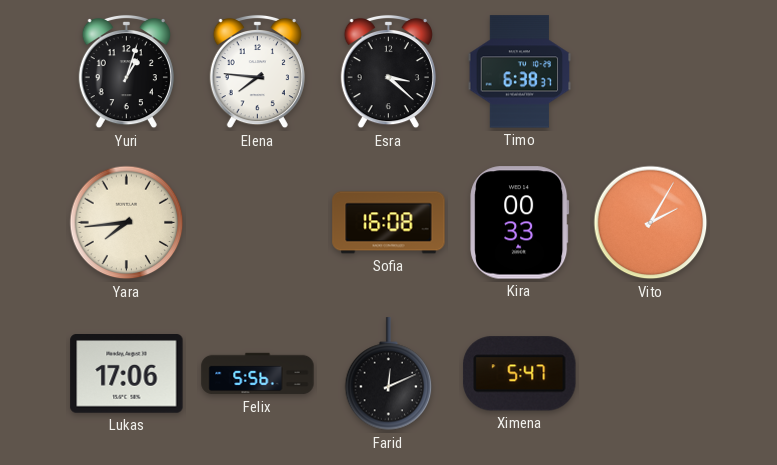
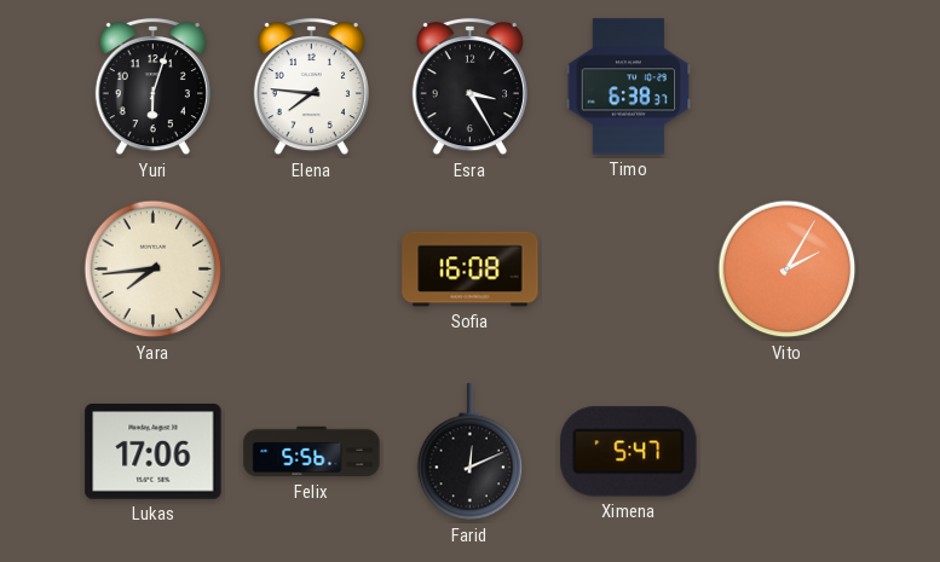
Yuri: 1:03 -> 6:03
Esra: 3:22 -> 3:25
Kira: 00:33 -> none
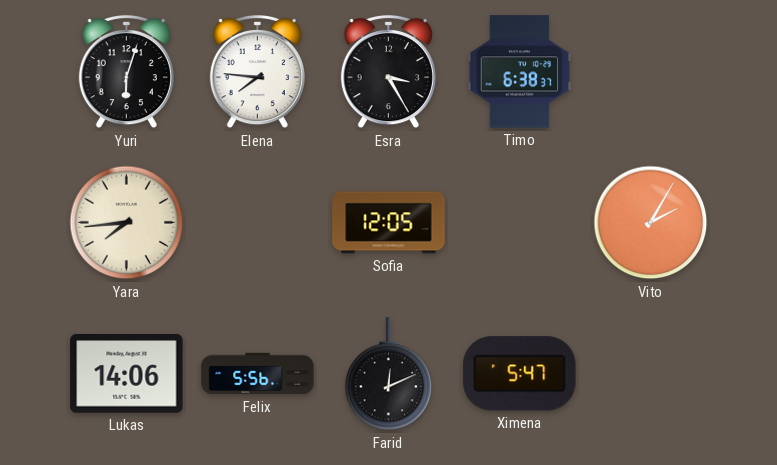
Sofia: 16:08 -> 12:05
Lukas: 17:06 -> 14:06
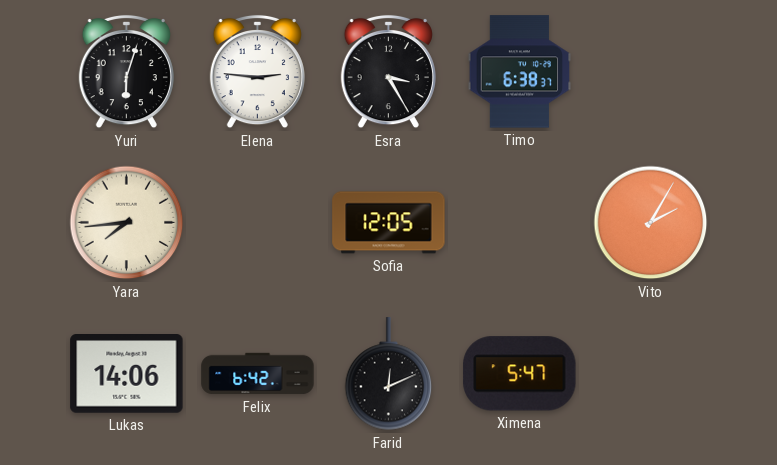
Elena: 7:46 -> 2:46
Felix: 5:56 -> 6:42
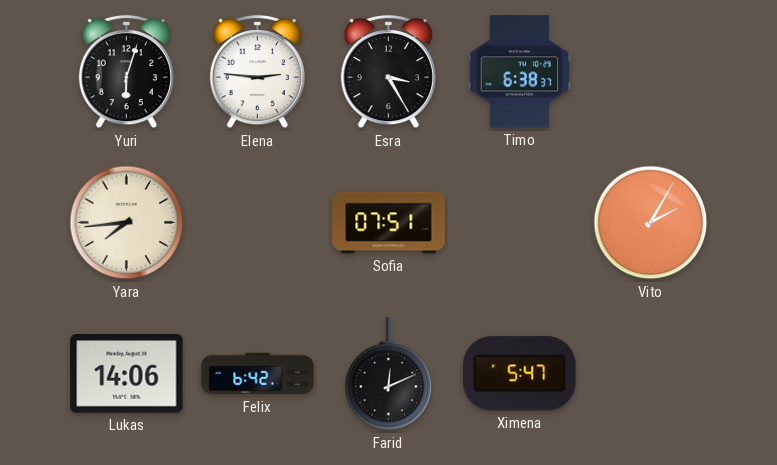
Sofia: 12:05 -> 07:51
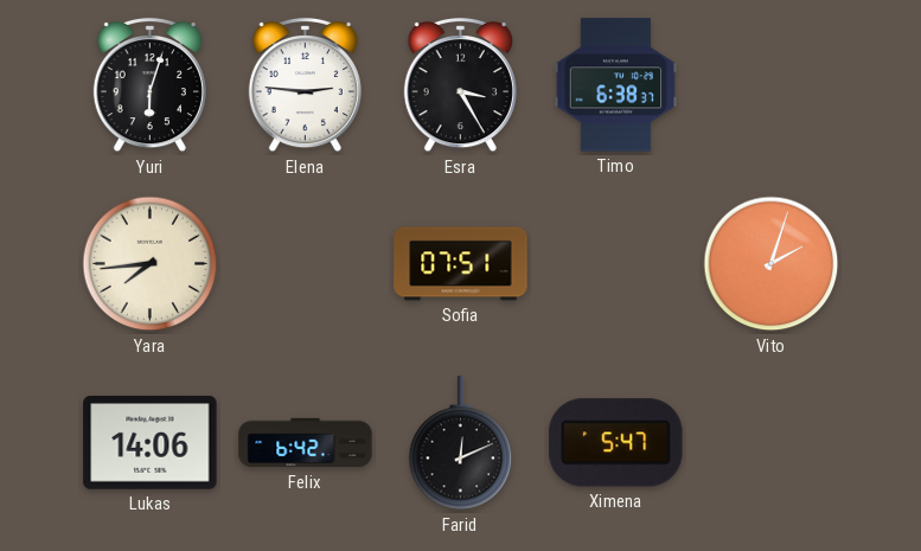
Vito: 2:05 -> 2:03
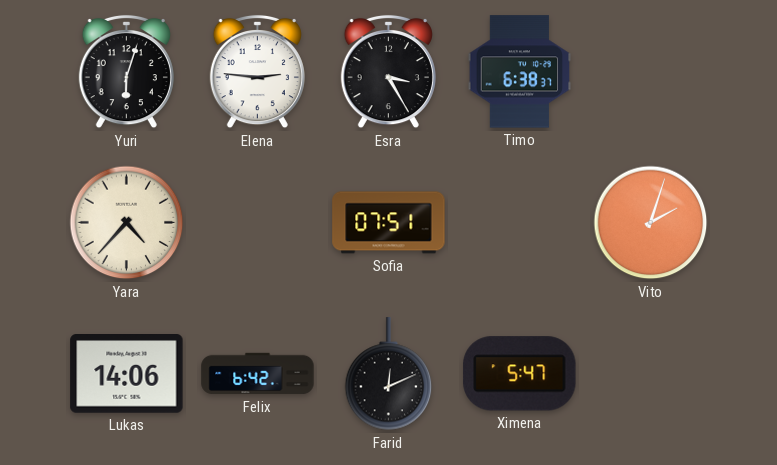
Yara: 7:44 -> 4:37
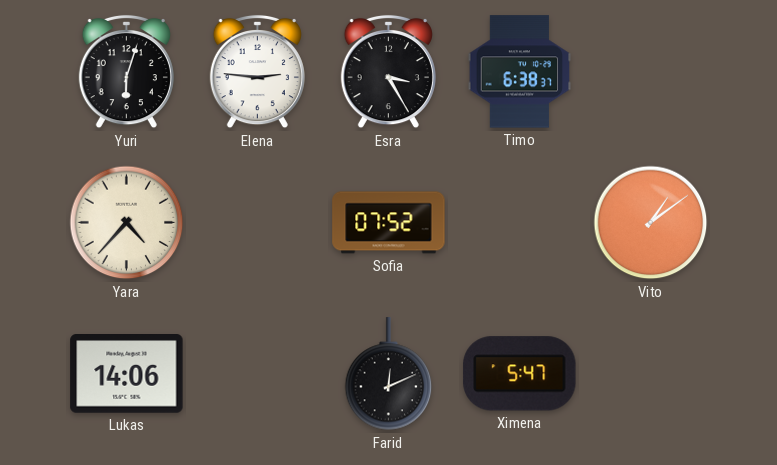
Sofia: 07:51 -> 07:52
Vito: 2:03 -> 1:09
Felix: 6:42 -> none
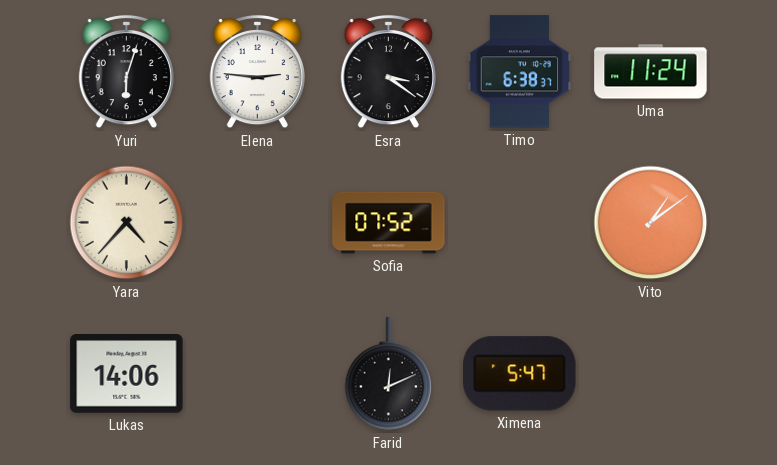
Esra: 3:25 -> 3:21
Uma: none -> 11:24
